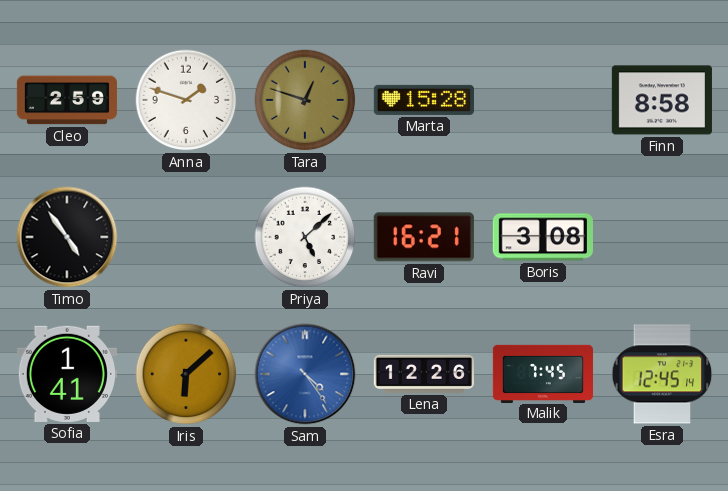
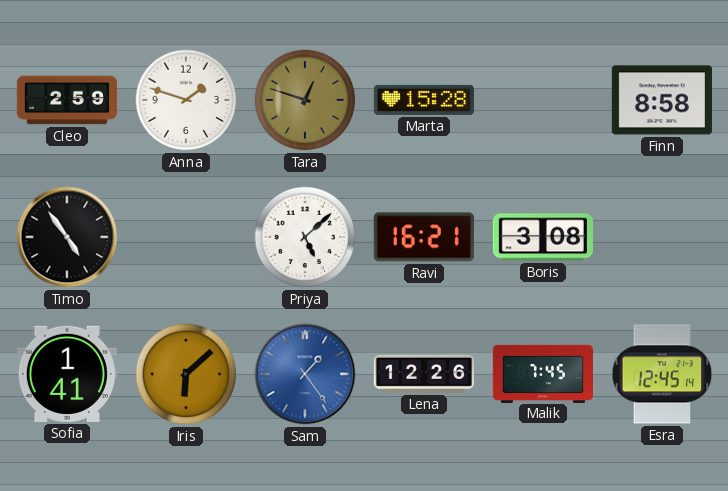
Sam: 4:24 -> 1:24
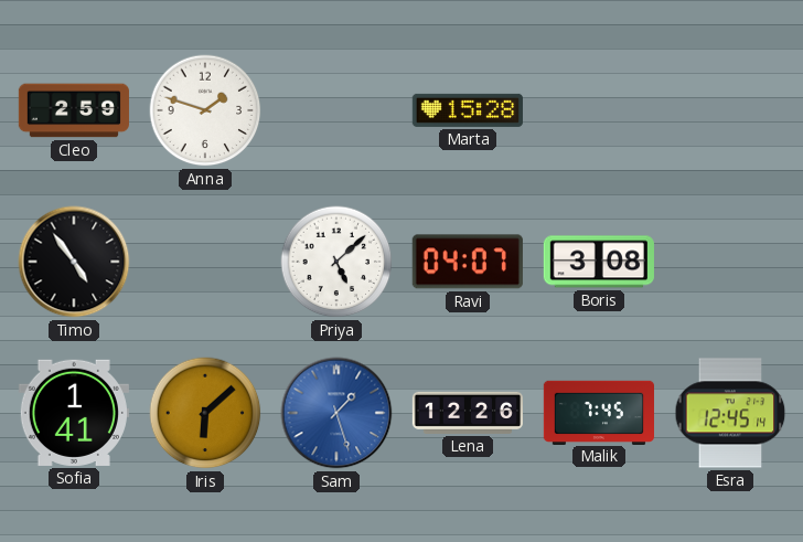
Tara: 12:48 -> none
Finn: 8:58 -> none
Ravi: 16:21 -> 04:07
Sam: 1:24 -> 1:27
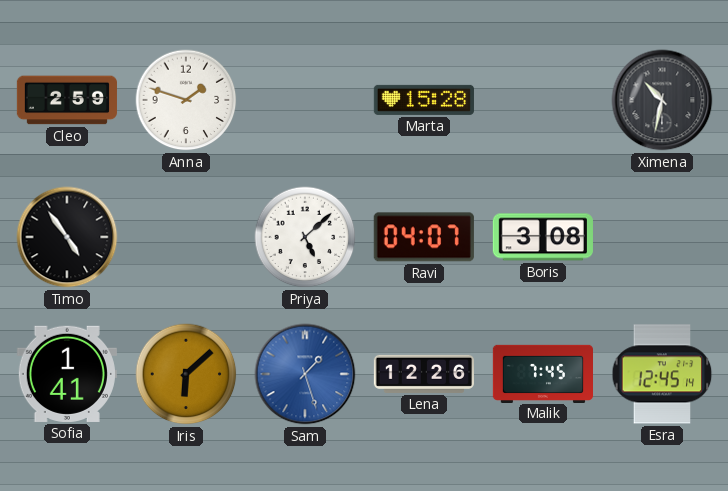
Ximena: none -> 10:32
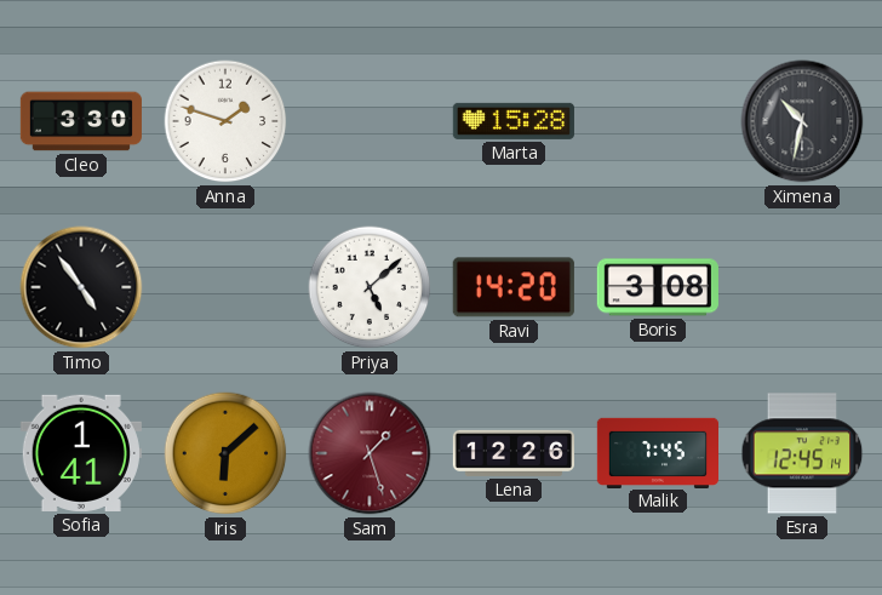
Cleo: 2:59 -> 3:30
Ravi: 04:07 -> 14:20
Sam dial: blue -> burgundy
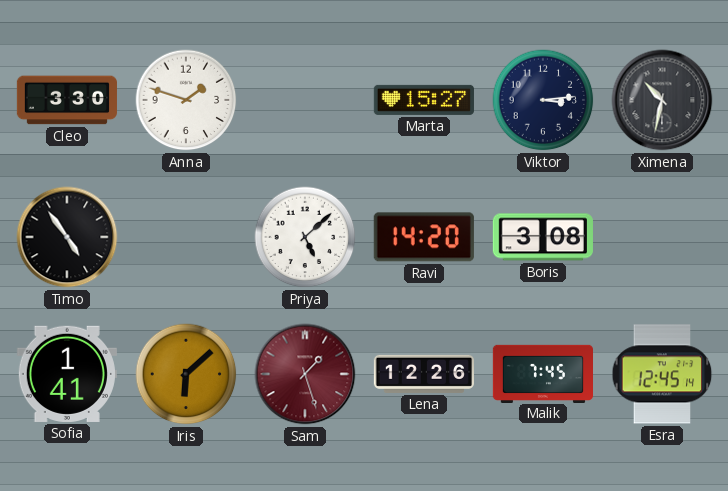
Marta: 15:28 -> 15:27
Viktor: none -> 3:14
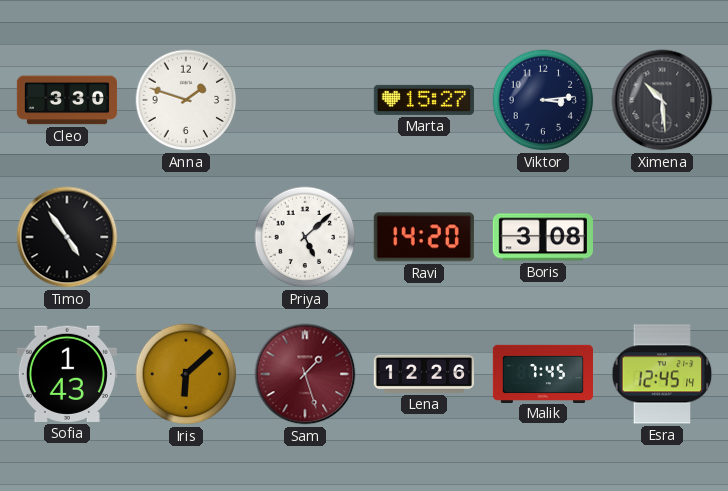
Ximena: 10:32 -> 10:29
Sofia: 1:41 -> 1:43
